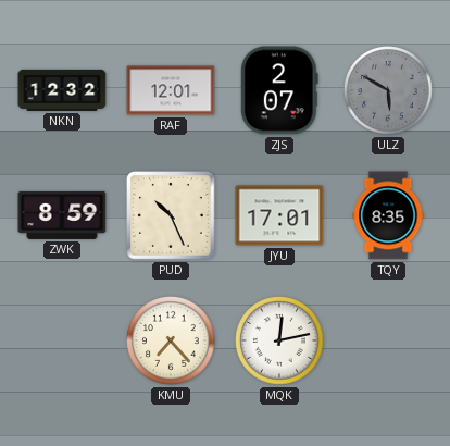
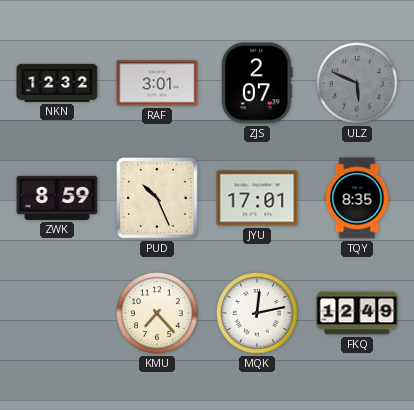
RAF: 12:01 -> 3:01
ULZ: 5:50 -> 5:49
FKQ: none -> 12:49
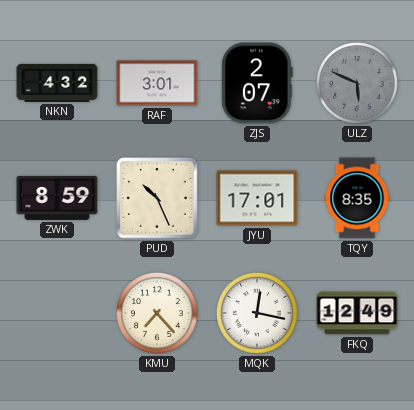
NKN: 12:32 -> 4:32
MQK: 12:13 -> 12:17
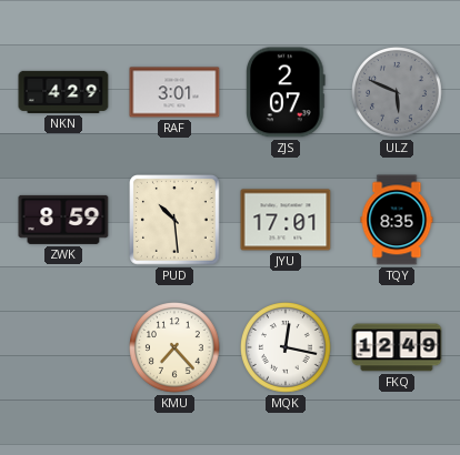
NKN: 4:32 -> 4:29
PUD: 10:26 -> 10:29
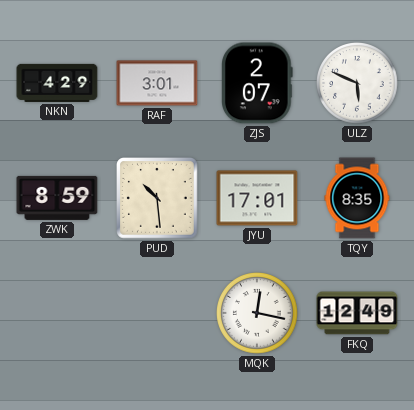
ULZ dial: grey -> white
KMU: 7:23 -> none
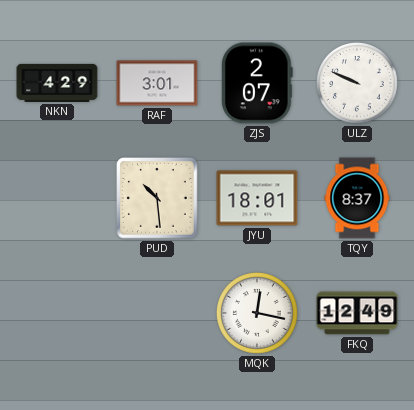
ULZ: 5:49 -> 9:49
ZWK: 8:59 -> none
JYU: 17:01 -> 18:01
TQY: 8:35 -> 8:37
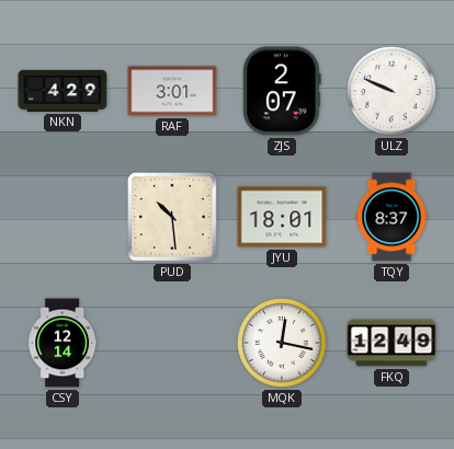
CSY: none -> 12:14
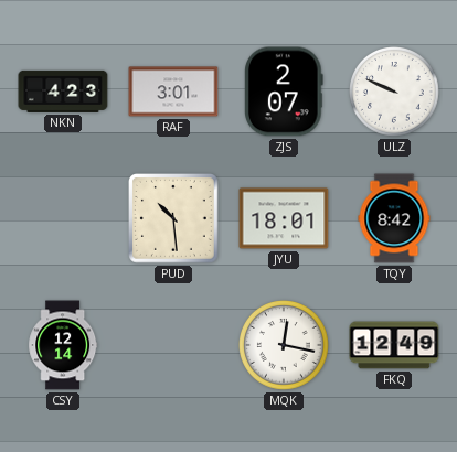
NKN: 4:29 -> 4:23
TQY: 8:37 -> 8:42
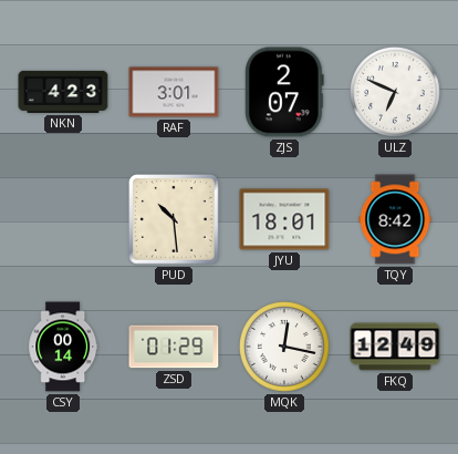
ULZ: 9:49 -> 6:49
CSY: 12:14 -> 00:14
ZSD: none -> 01:29
